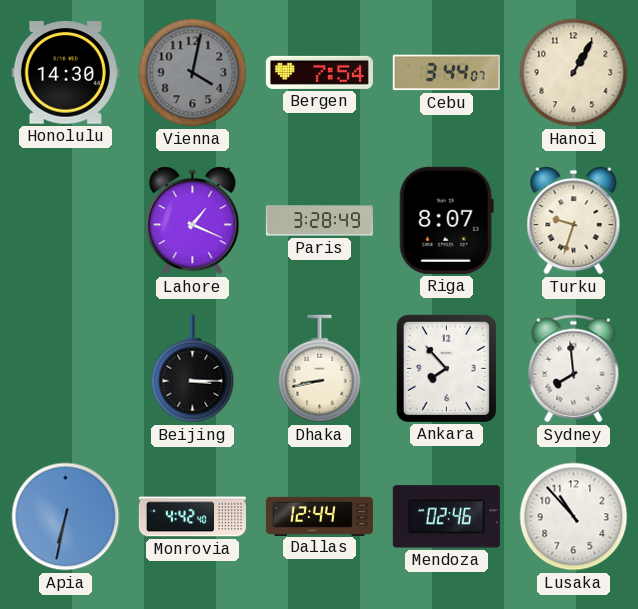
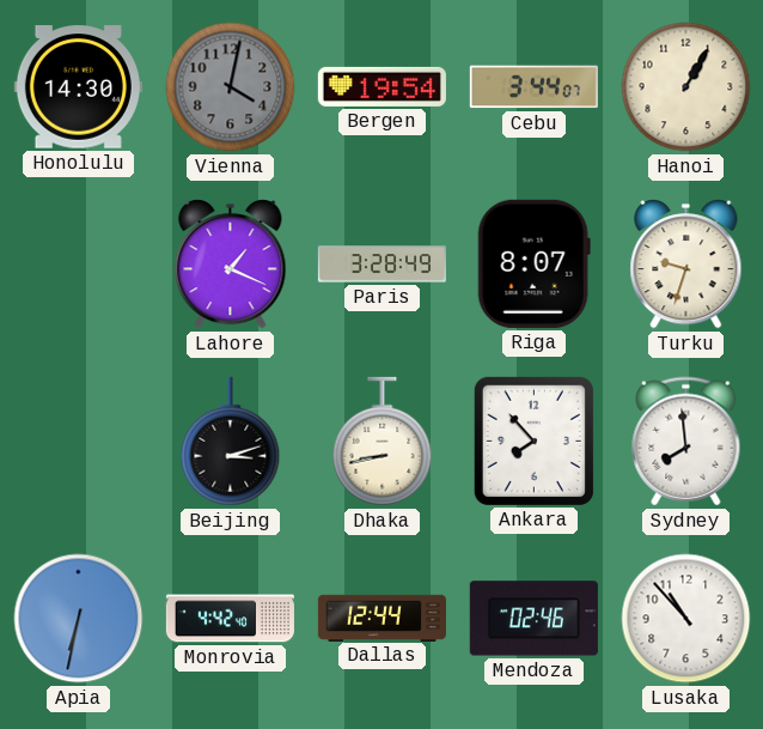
Bergen: 7:54 -> 19:54
Beijing: 3:15 -> 3:12
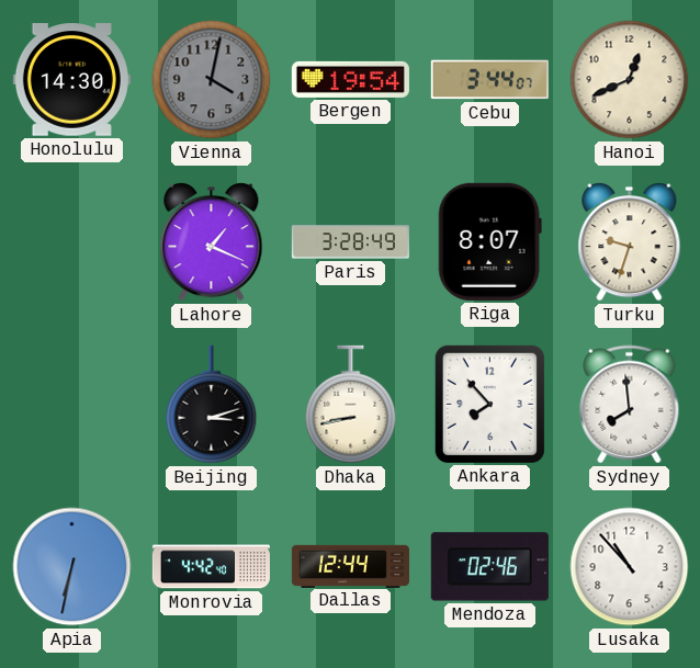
Hanoi: 1:05 -> 12:41
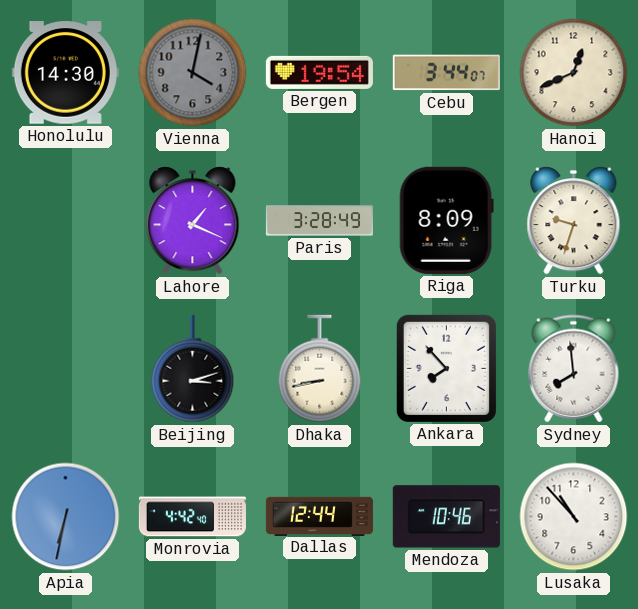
Riga: 8:07 -> 8:09
Mendoza: 02:46 -> 10:46
